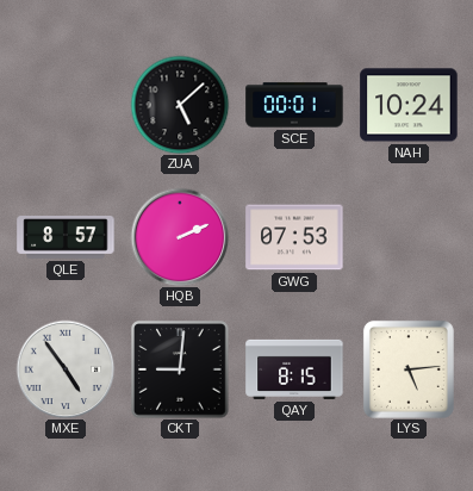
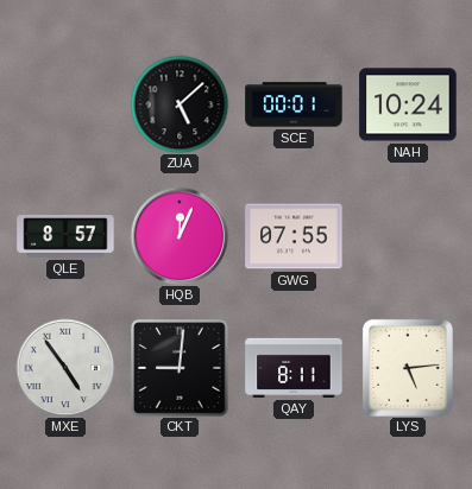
HQB: 2:11 -> 12:04
GWG: 07:53 -> 07:55
QAY: 8:15 -> 8:11
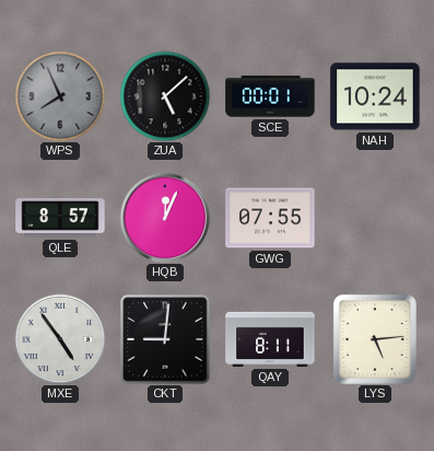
WPS: none -> 7:56
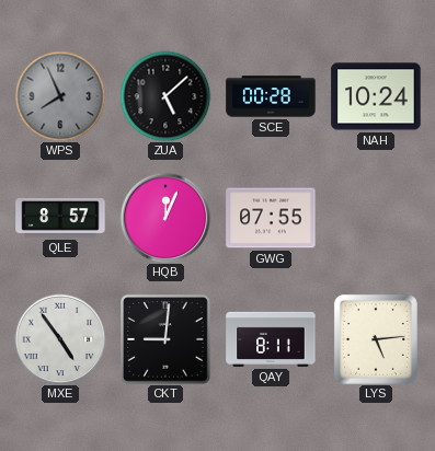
SCE: 00:01 -> 00:28
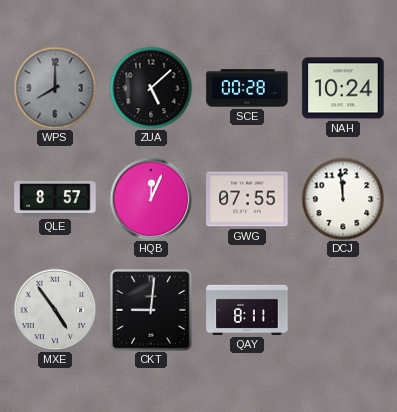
WPS: 7:56 -> 8:00
DCJ: none -> 11:59
LYS: 5:14 -> none
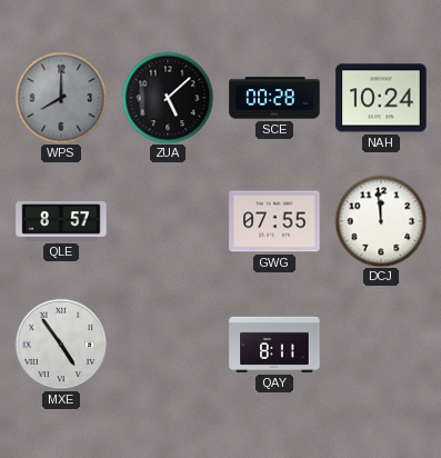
HQB: 12:04 -> none
CKT: 9:01 -> none
